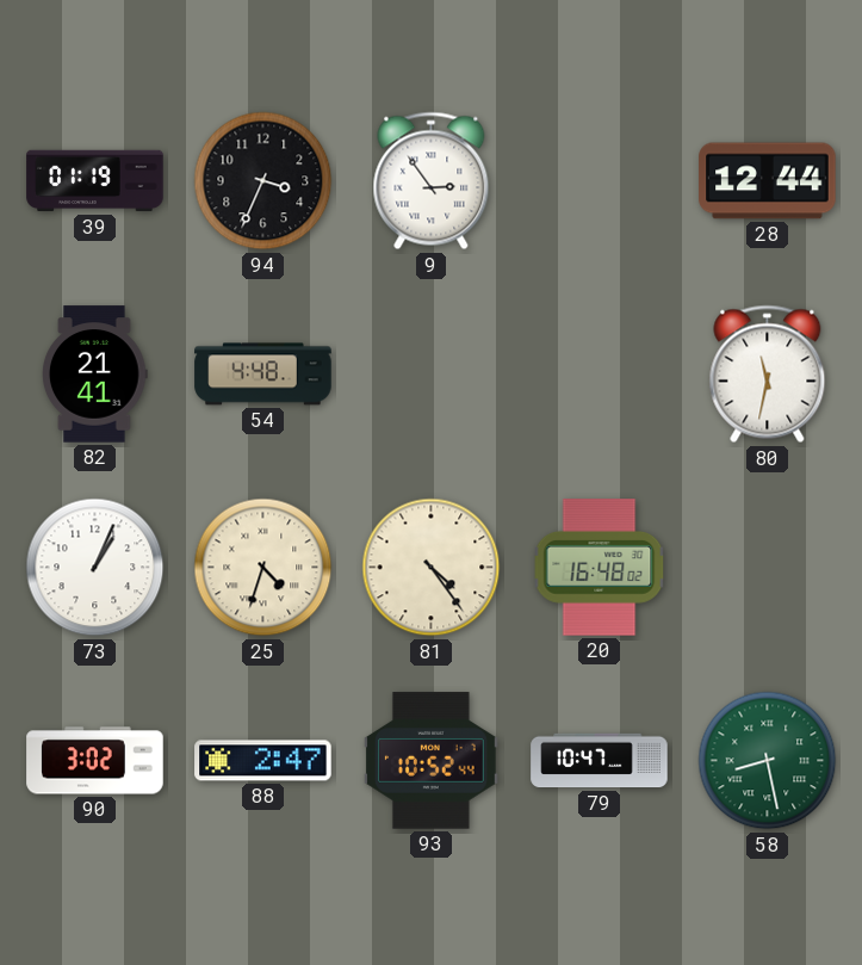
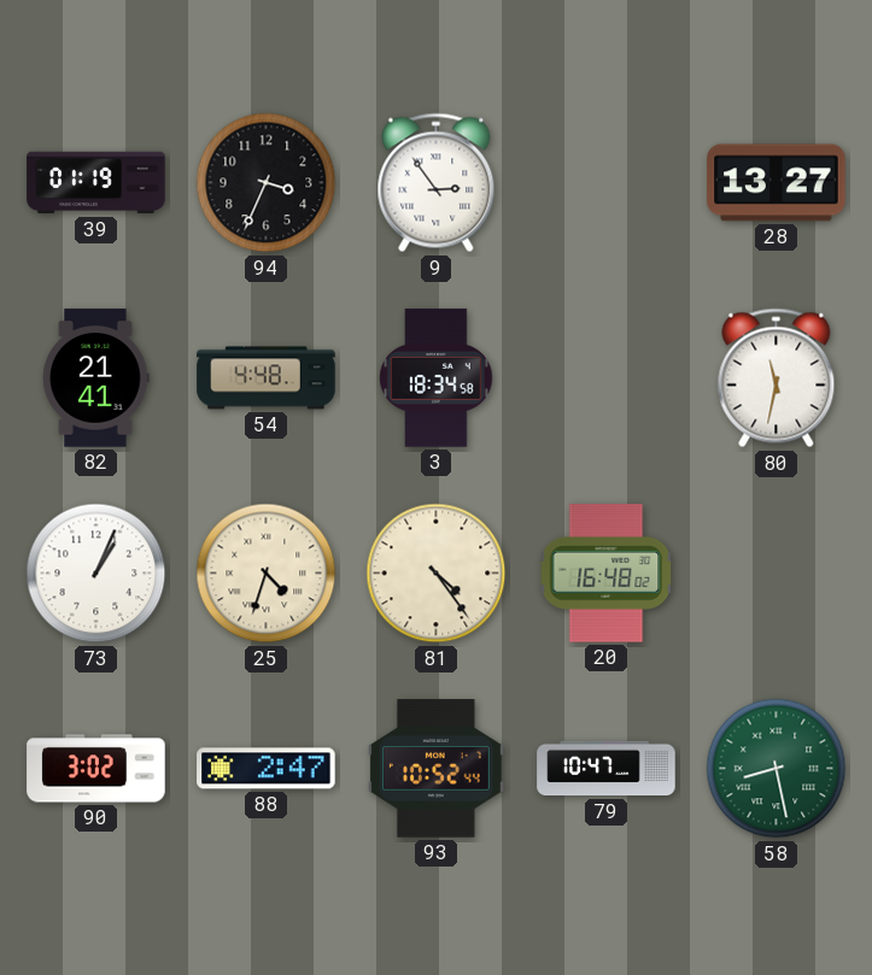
28: 12:44 -> 13:27
3: none -> 18:34
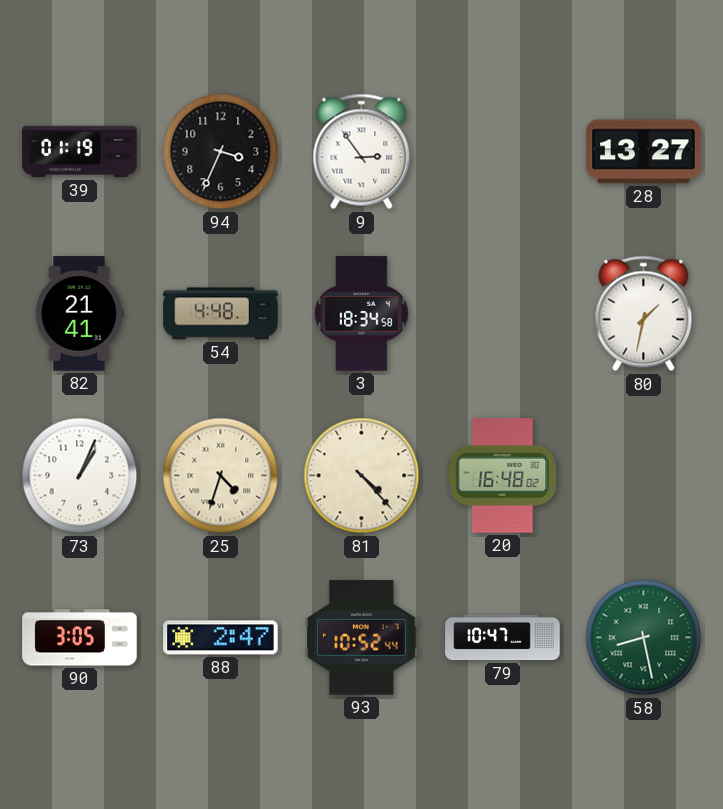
80: 11:32 -> 1:32
81: 4:24 -> 4:23
90: 3:02 -> 3:05
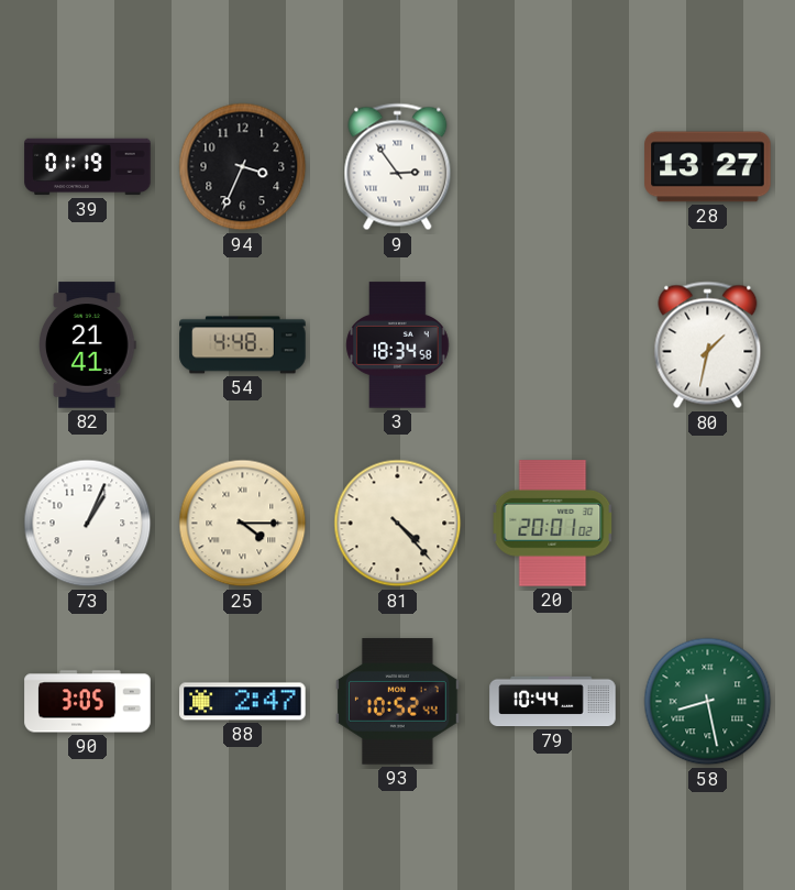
25: 4:33 -> 4:15
20: 16:48 -> 20:01
79: 10:47 -> 10:44
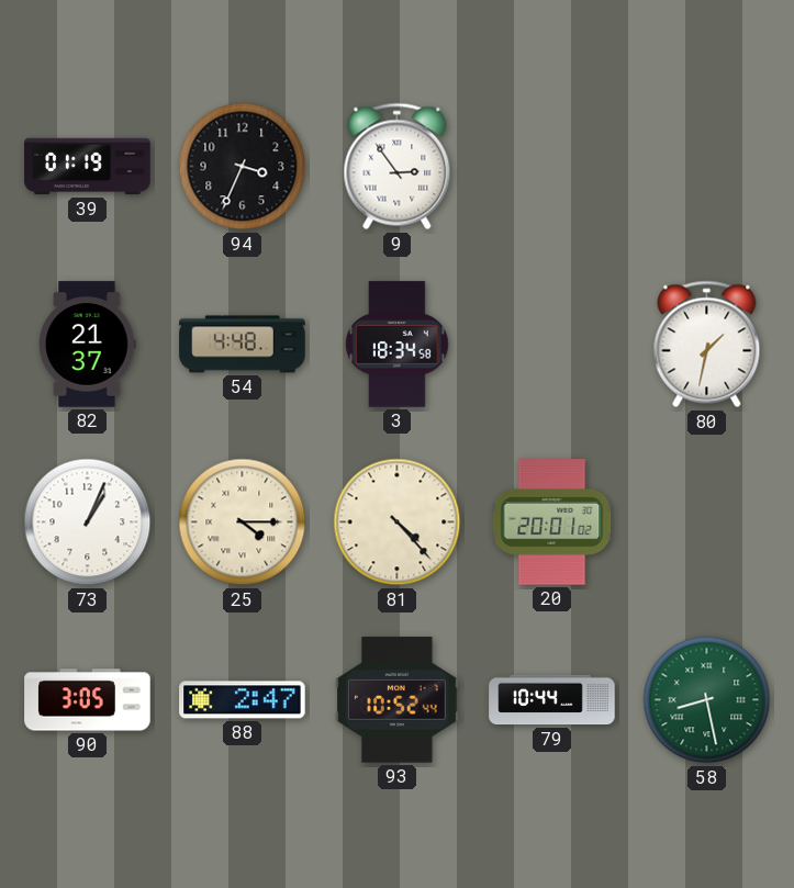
28: 13:27 -> none
82: 21:41 -> 21:37
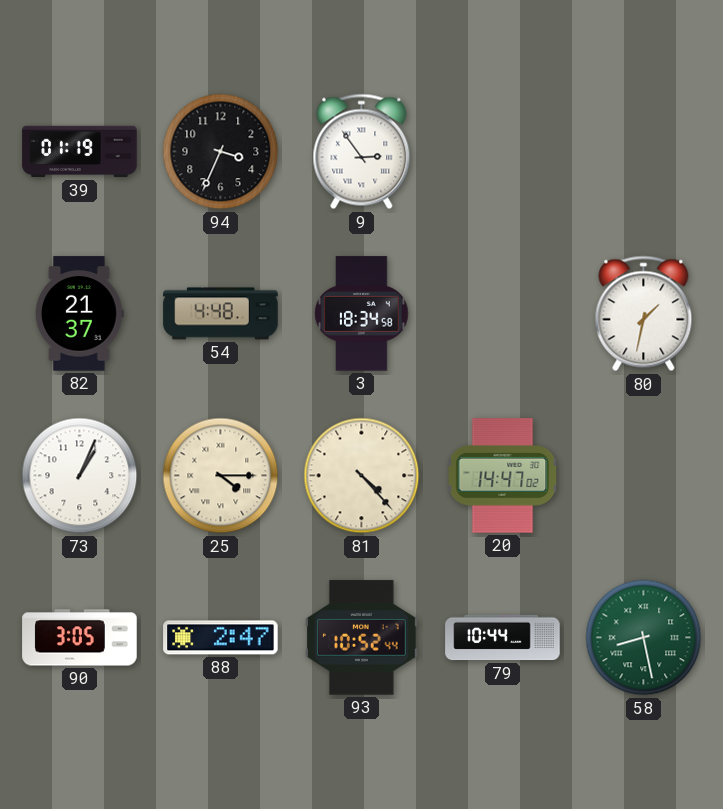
20: 20:01 -> 14:47
